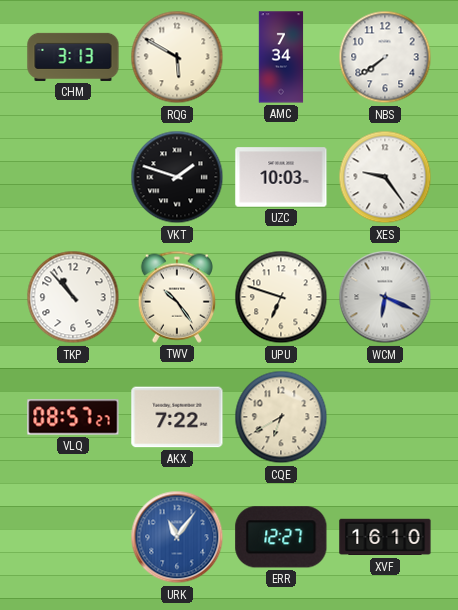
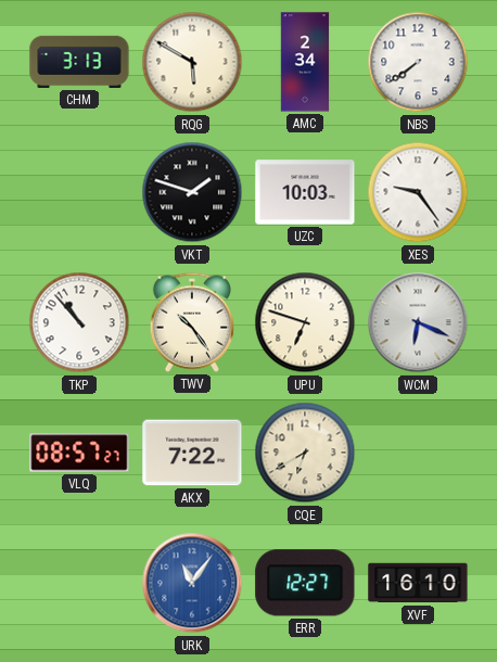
AMC: 7:34 -> 2:34
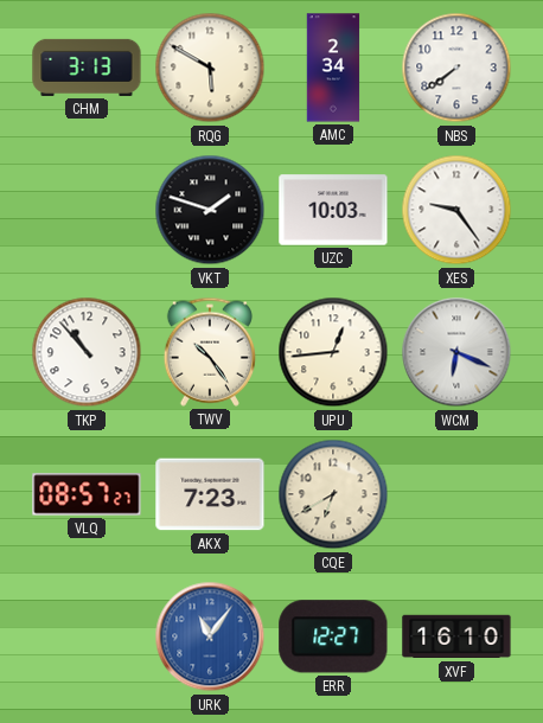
UPU: 6:48 -> 12:44
AKX: 7:22 -> 7:23
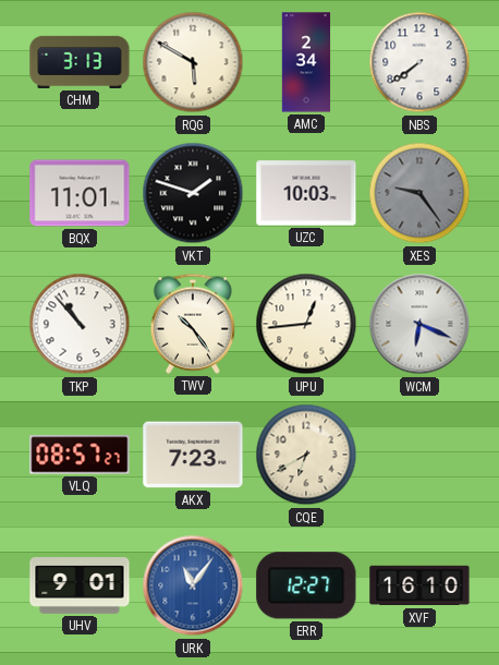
BQX: none -> 11:01
XES dial: white -> grey
UHV: none -> 9:01
